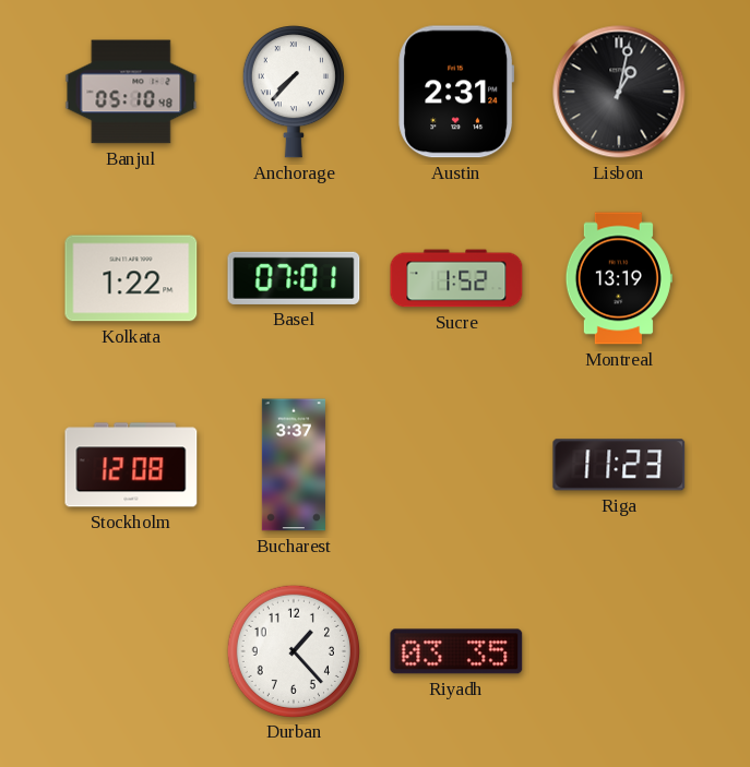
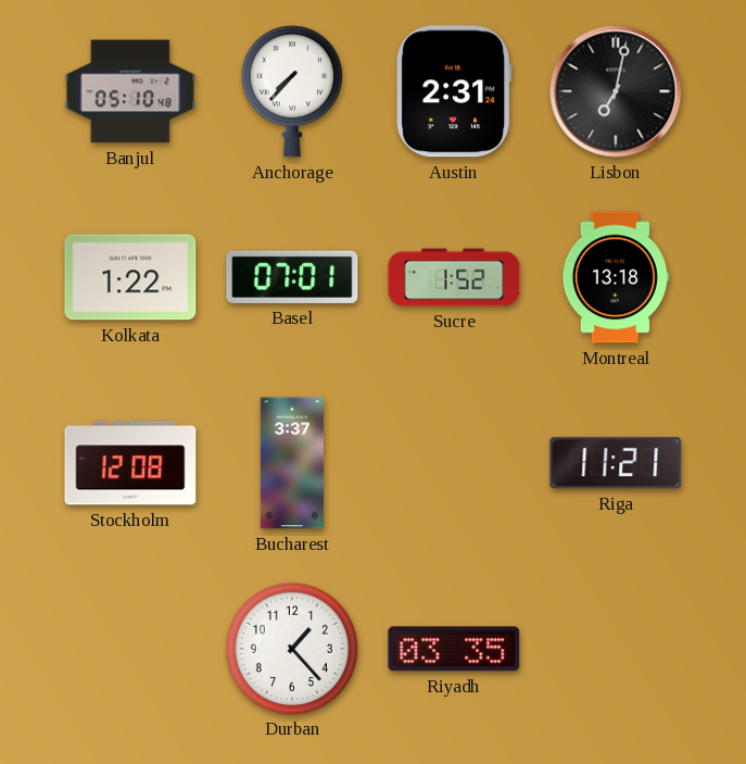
Lisbon: 1:02 -> 7:02
Montreal: 13:19 -> 13:18
Riga: 11:23 -> 11:21
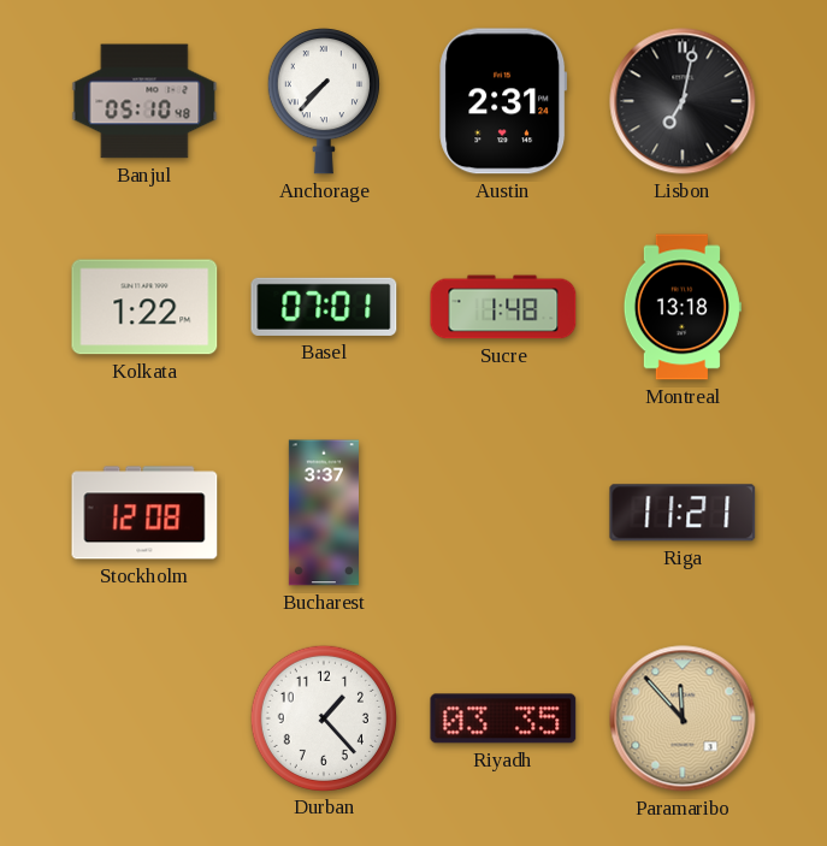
Sucre: 1:52 -> 1:48
Paramaribo: none -> 11:53
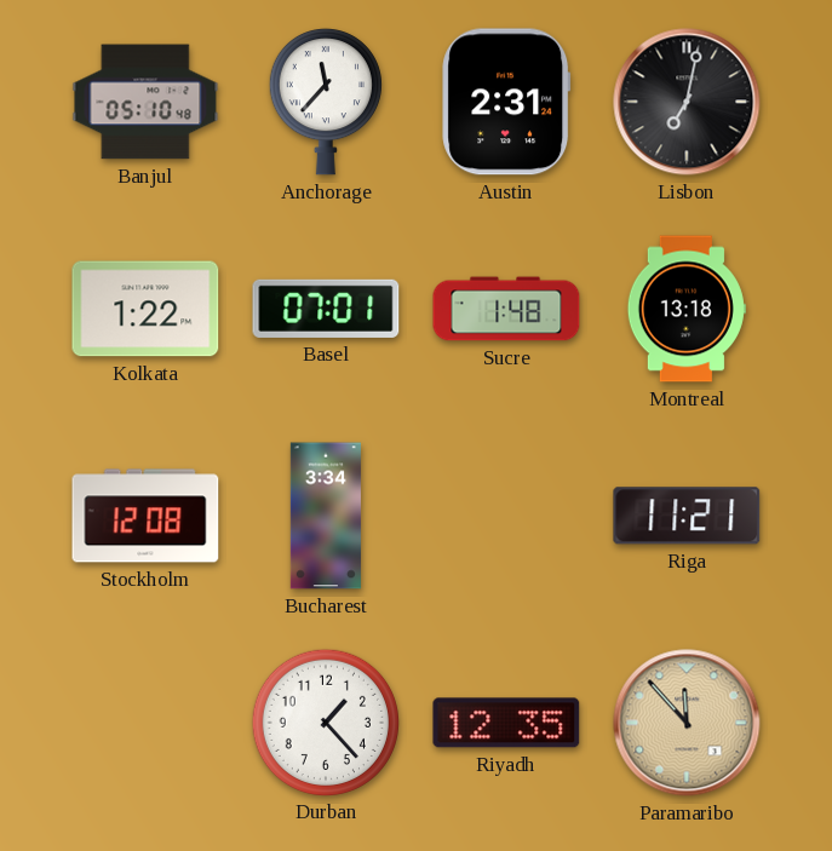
Anchorage: 7:37 -> 11:37
Bucharest: 3:37 -> 3:34
Riyadh: 03:35 -> 12:35
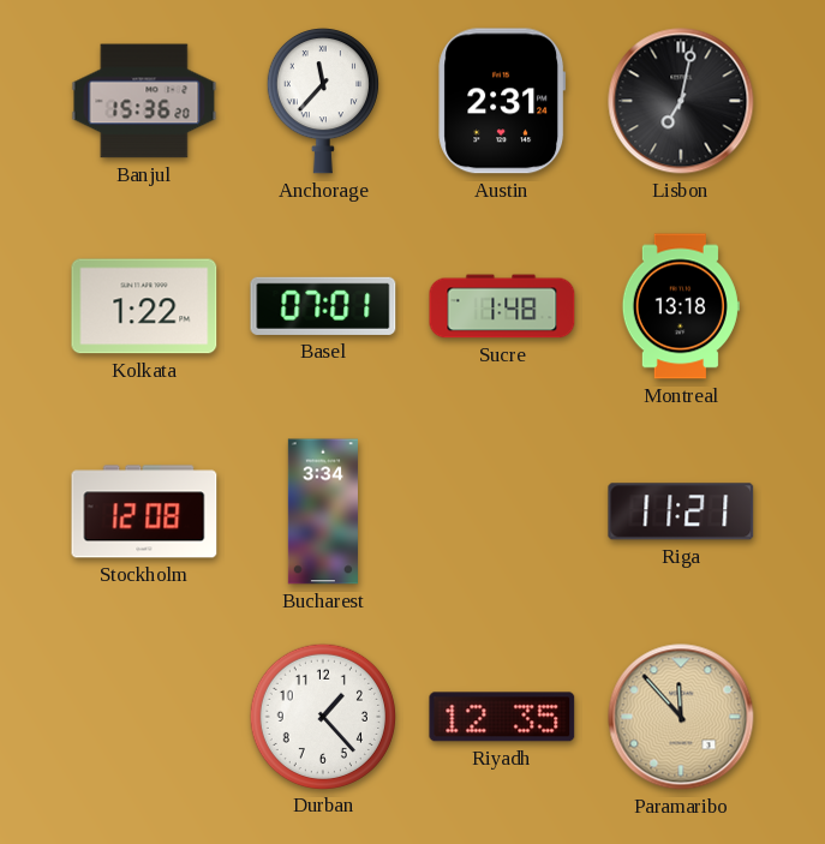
Banjul: 05:10 -> 15:36
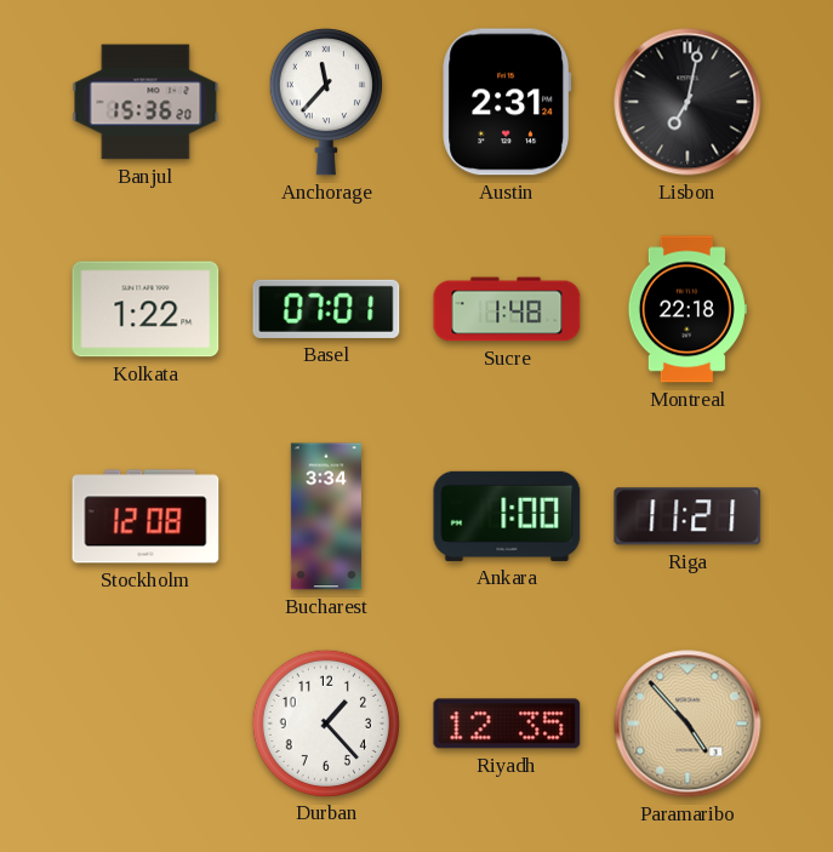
Montreal: 13:18 -> 22:18
Ankara: none -> 1:00
Paramaribo: 11:53 -> 4:53
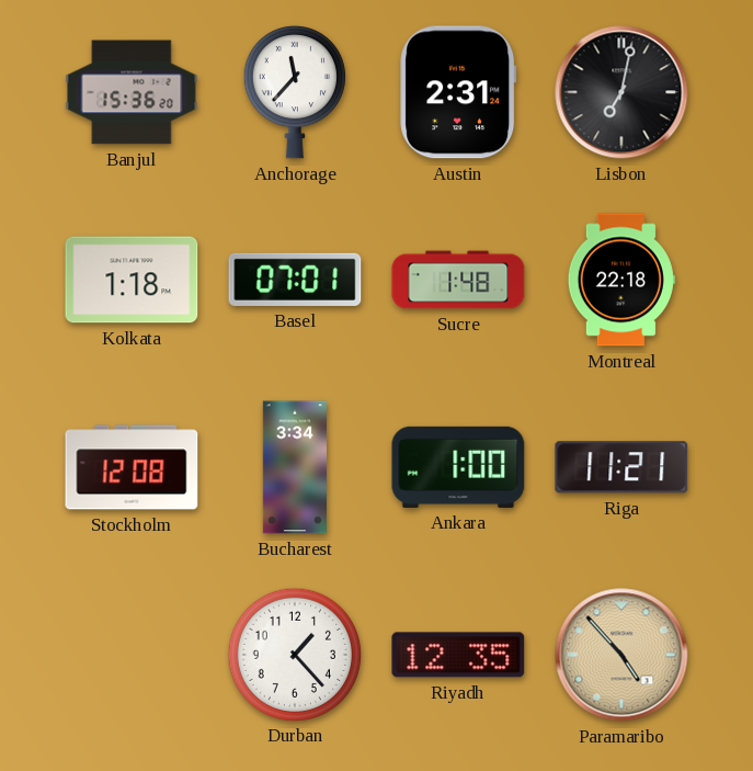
Kolkata: 1:22 -> 1:18
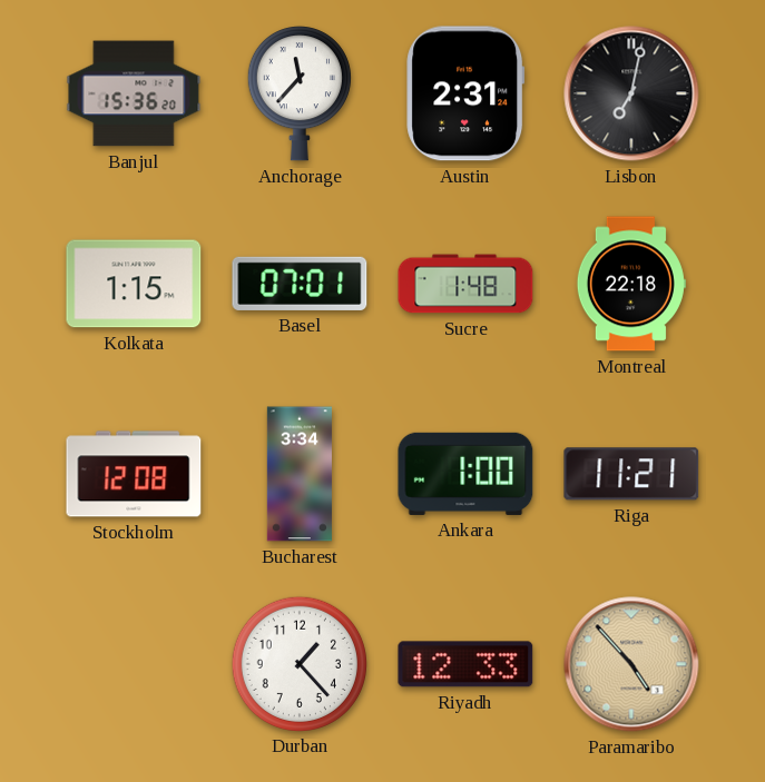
Kolkata: 1:18 -> 1:15
Riyadh: 12:35 -> 12:33
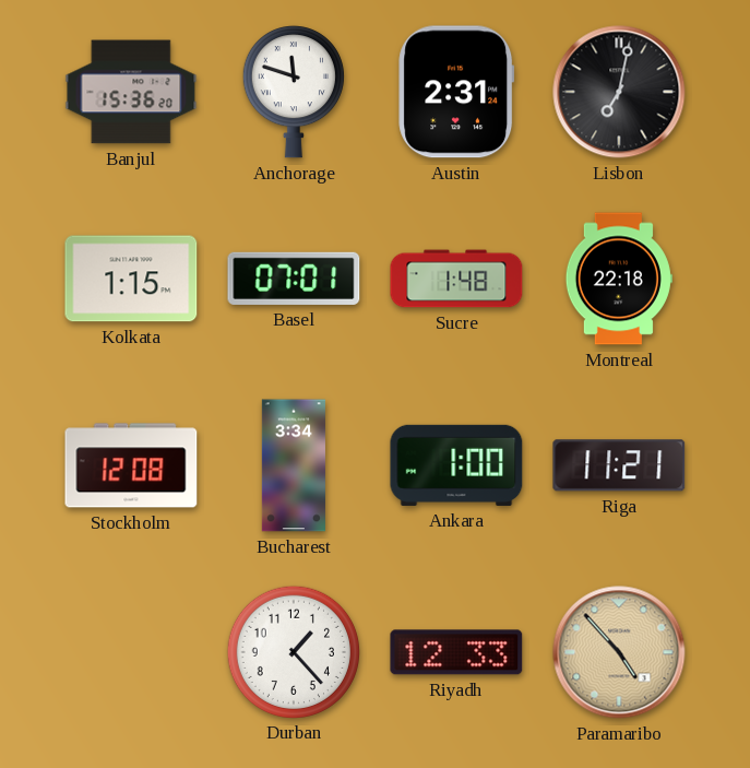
Anchorage: 11:37 -> 11:48
